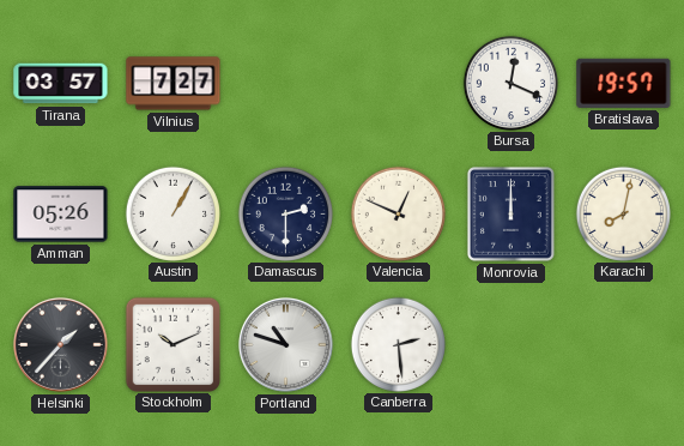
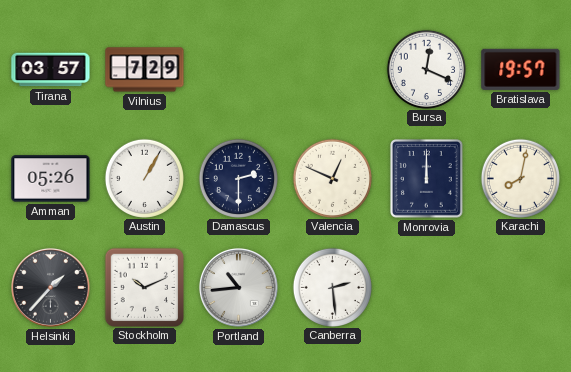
Vilnius: 7:27 -> 7:29
Portland: 10:48 -> 10:44
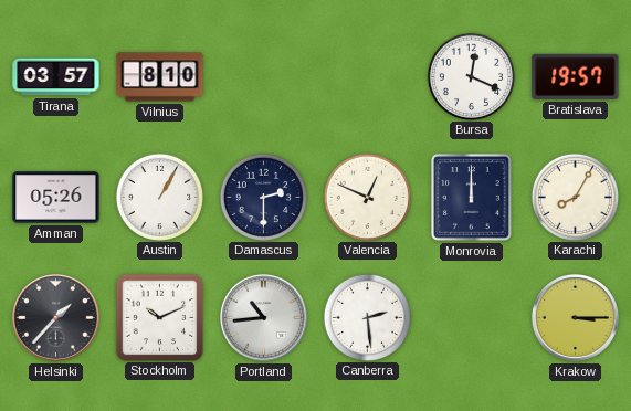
Vilnius: 7:29 -> 8:10
Karachi: 8:02 -> 8:05
Krakow: none -> 3:15
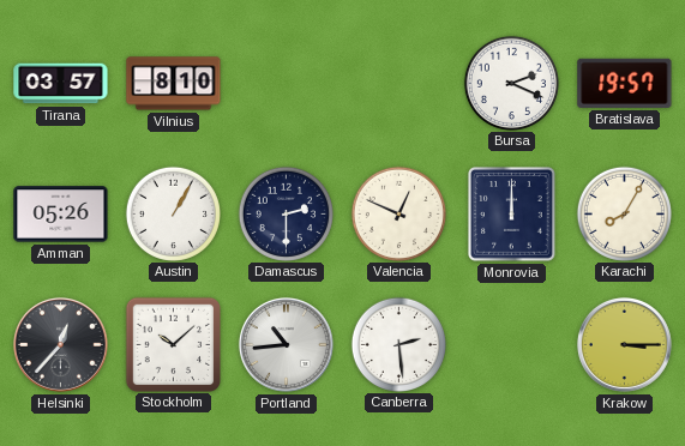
Bursa: 12:19 -> 2:19
Helsinki: 1:37 -> 12:37
Stockholm: 10:11 -> 10:08
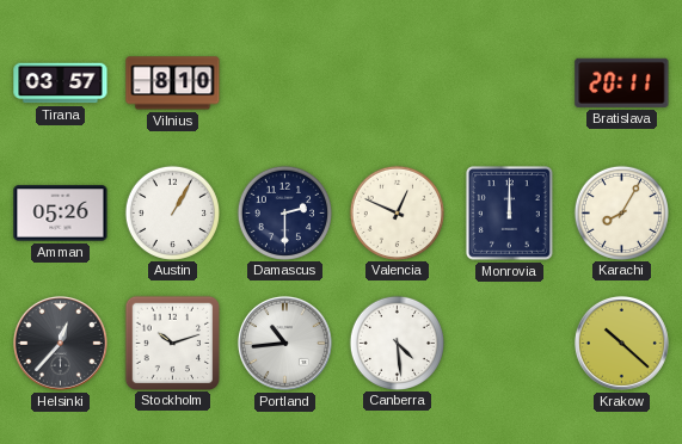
Bursa: 2:19 -> none
Bratislava: 19:57 -> 20:11
Stockholm: 10:08 -> 10:12
Canberra: 2:29 -> 4:29
Krakow: 3:15 -> 10:22
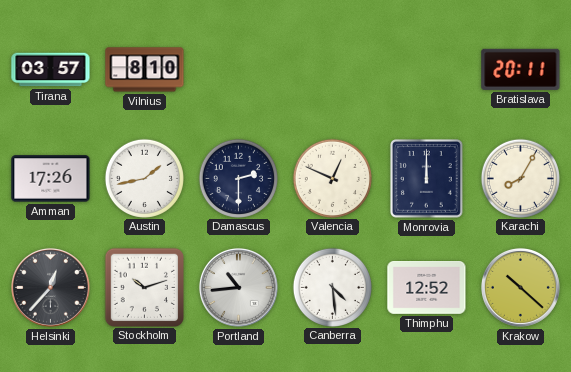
Amman: 05:26 -> 17:26
Austin: 1:05 -> 1:43
Thimphu: none -> 12:52
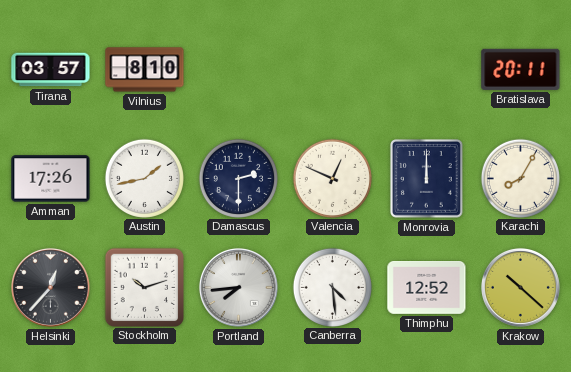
Portland: 10:44 -> 7:44
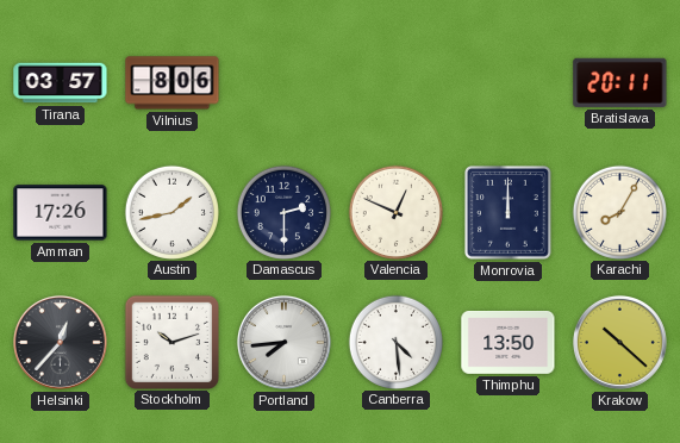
Vilnius: 8:10 -> 8:06
Thimphu: 12:52 -> 13:50
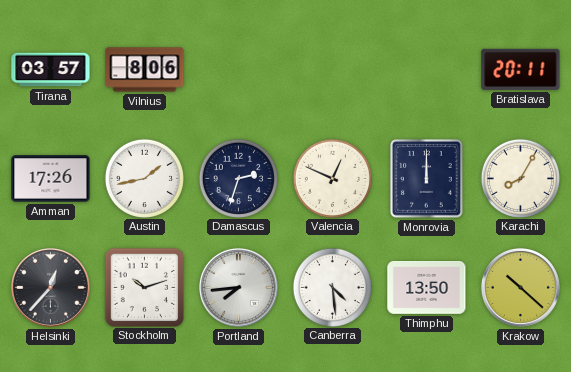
Damascus: 2:30 -> 2:33
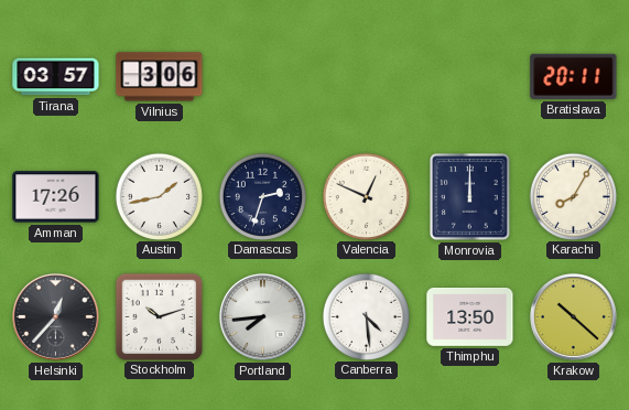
Vilnius: 8:06 -> 3:06
